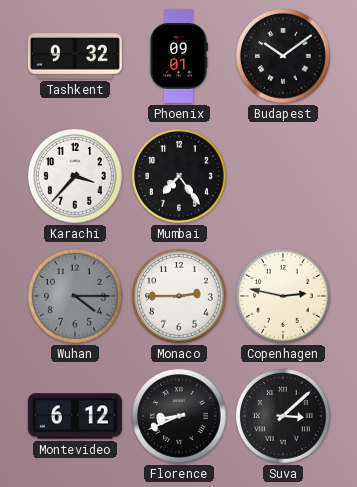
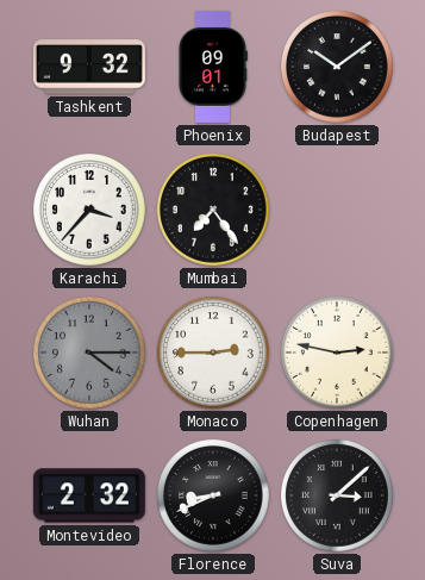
Montevideo: 6:12 -> 2:32
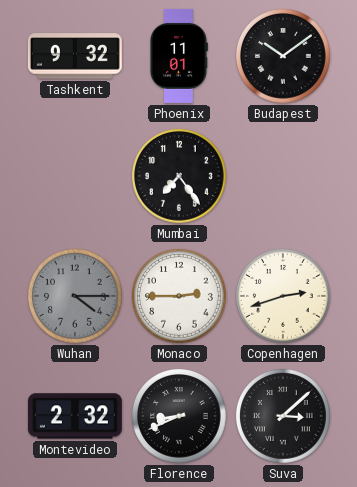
Phoenix: 09:01 -> 11:01
Karachi: 3:37 -> none
Copenhagen: 2:47 -> 2:42
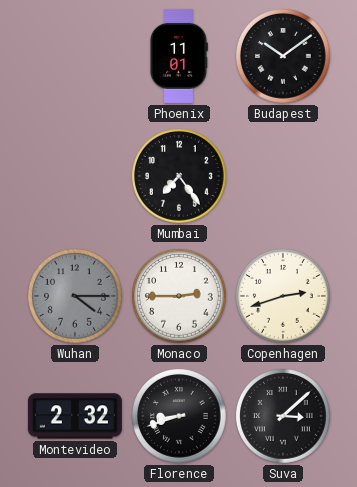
Tashkent: 9:32 -> none
Florence: 8:41 -> 8:42
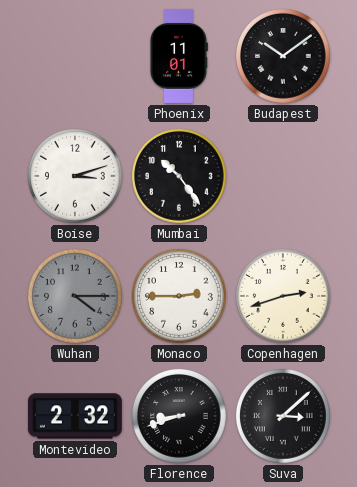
Boise: none -> 3:12
Mumbai: 7:24 -> 10:24
